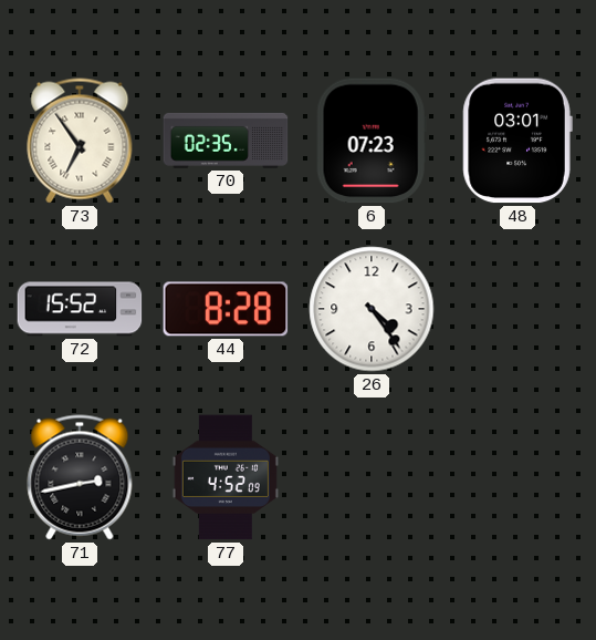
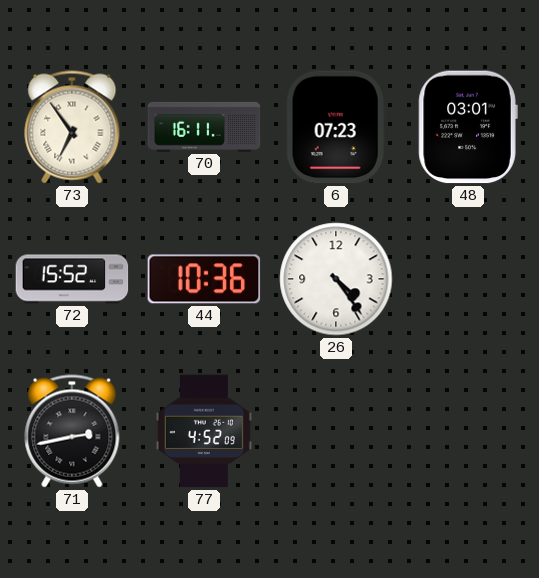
70: 02:35 -> 16:11
44: 8:28 -> 10:36
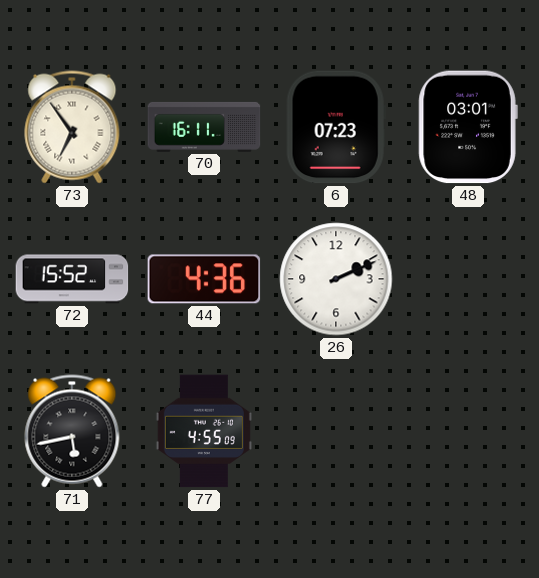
44: 10:36 -> 4:36
26: 4:24 -> 2:11
71: 2:43 -> 5:43
77: 4:52 -> 4:55
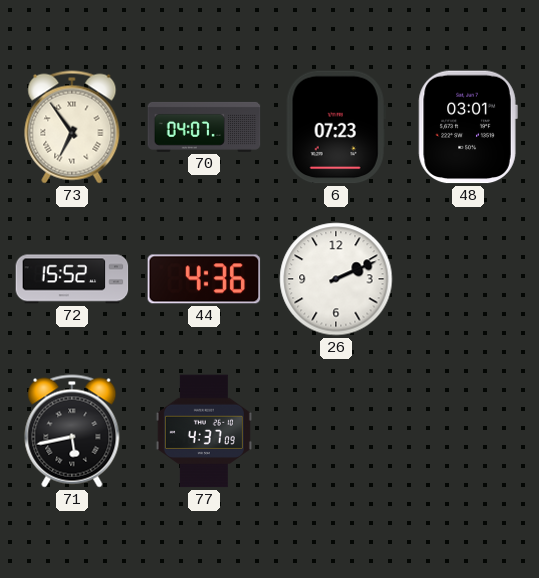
70: 16:11 -> 04:07
77: 4:55 -> 4:37
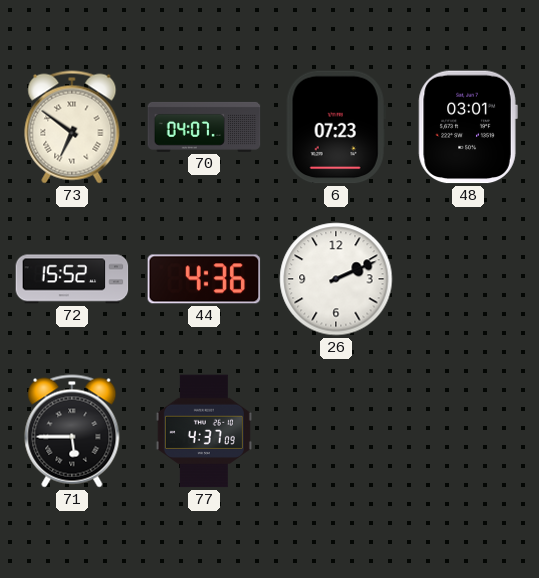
73: 6:54 -> 6:51
71: 5:43 -> 5:45
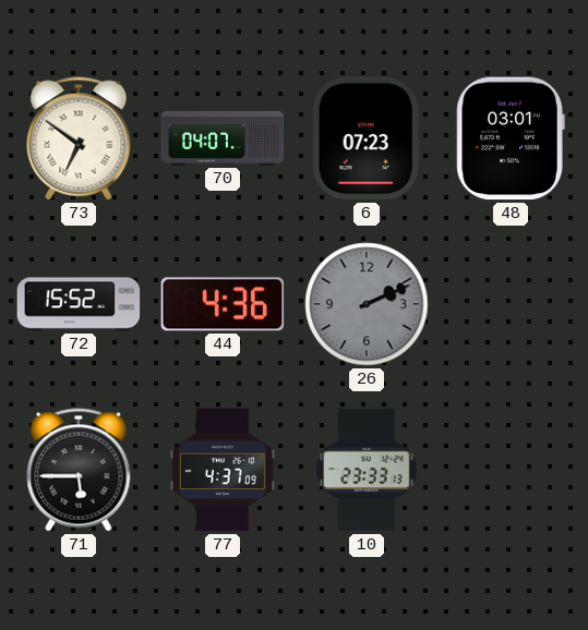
26 dial: white -> grey
10: none -> 23:33
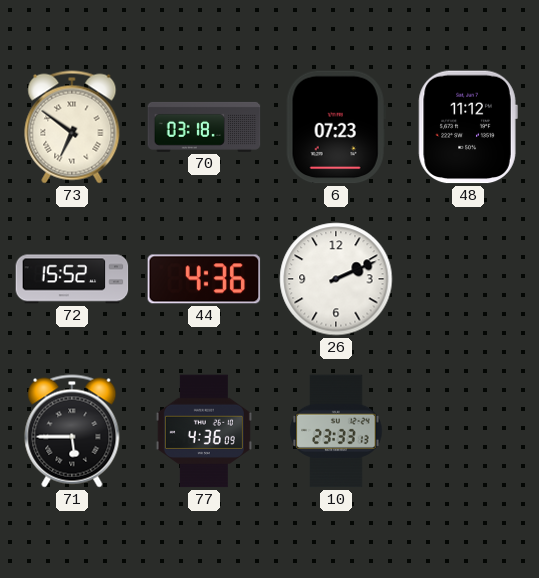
70: 04:07 -> 03:18
48: 03:01 -> 11:12
26 dial: grey -> white
77: 4:37 -> 4:36
